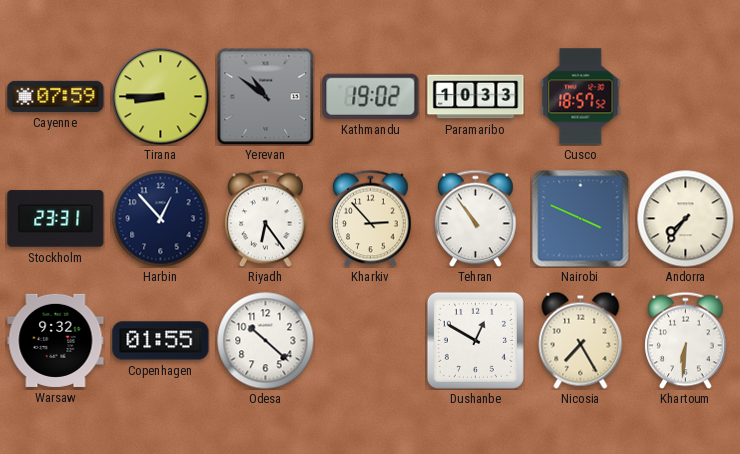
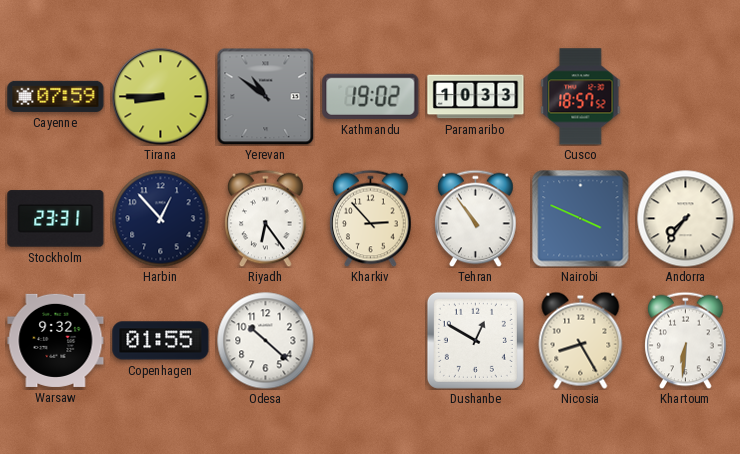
Nicosia: 7:25 -> 8:25
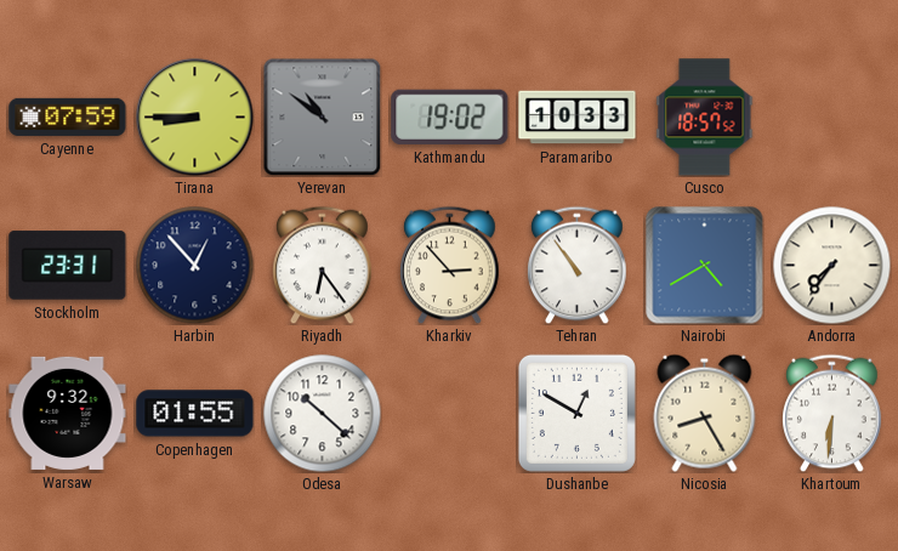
Nairobi: 3:49 -> 4:40
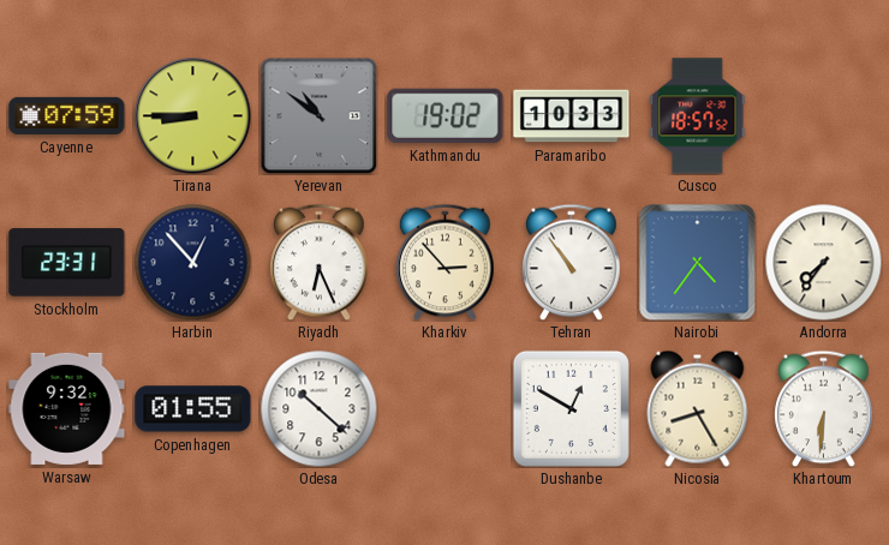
Riyadh: 6:24 -> 6:26
Nairobi: 4:40 -> 4:36
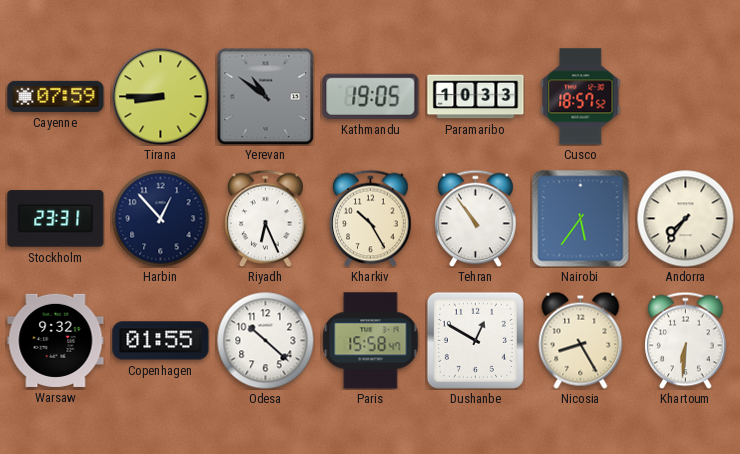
Kathmandu: 19:02 -> 19:05
Kharkiv: 2:53 -> 10:25
Nairobi: 4:36 -> 5:36
Paris: none -> 15:58
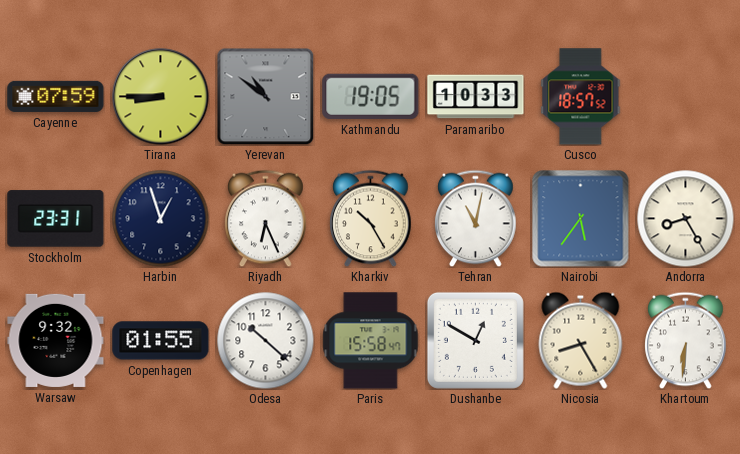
Harbin: 12:53 -> 12:57
Tehran: 10:54 -> 11:02
Andorra: 7:36 -> 8:25
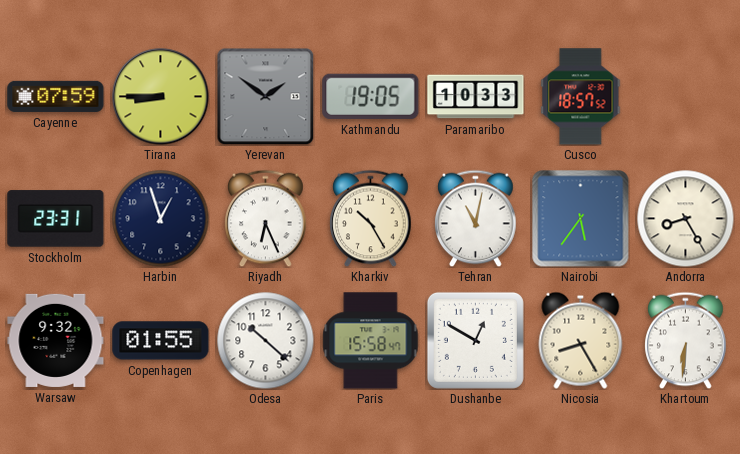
Yerevan: 10:51 -> 1:51
